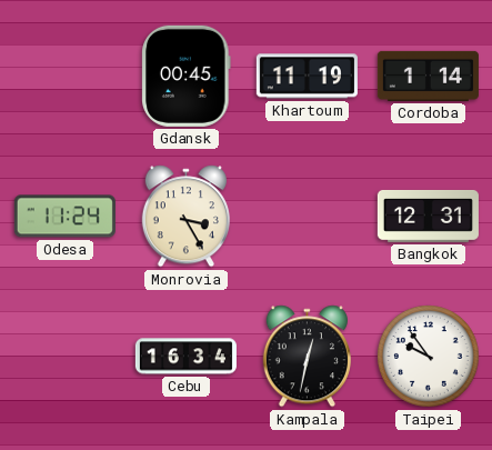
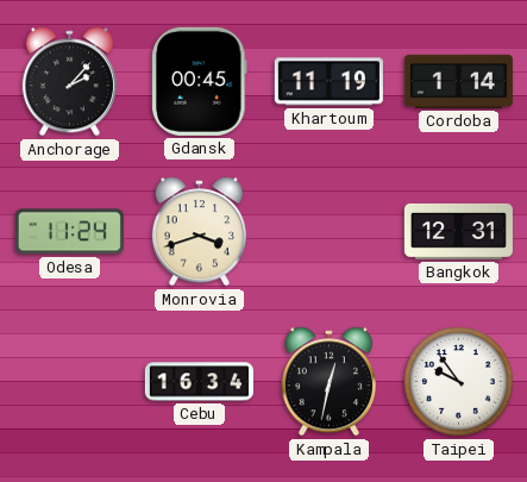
Anchorage: none -> 2:07
Monrovia: 3:25 -> 3:42
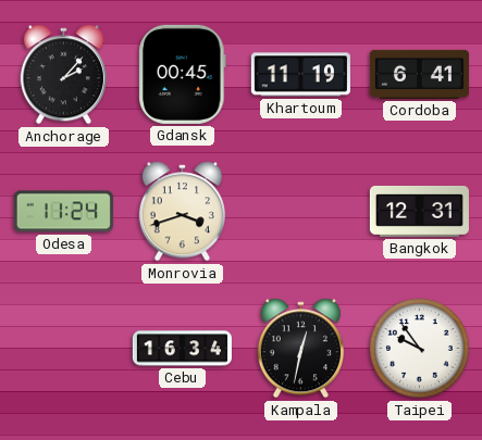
Cordoba: 1:14 -> 6:41
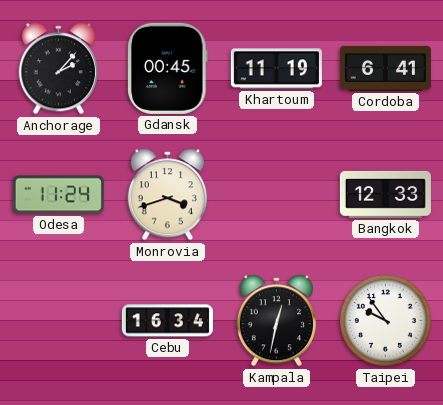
Bangkok: 12:31 -> 12:33
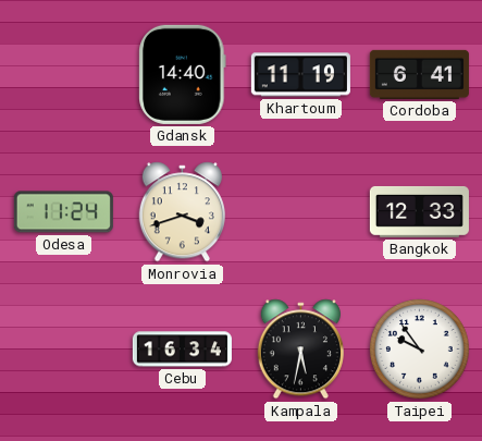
Anchorage: 2:07 -> none
Gdansk: 00:45 -> 14:40
Kampala: 12:32 -> 5:32
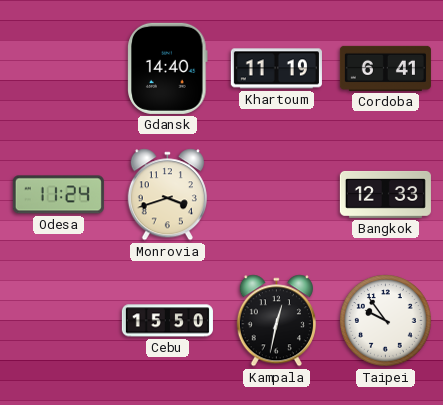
Cebu: 16:34 -> 15:50
Kampala: 5:32 -> 12:32
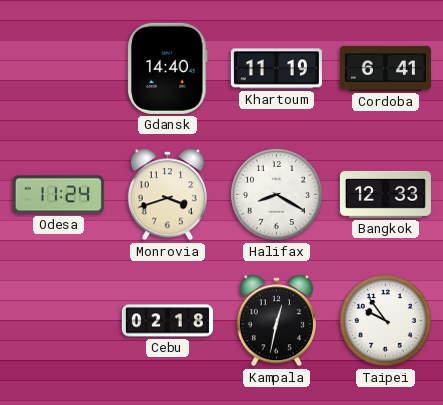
Halifax: none -> 8:20
Cebu: 15:50 -> 02:18
